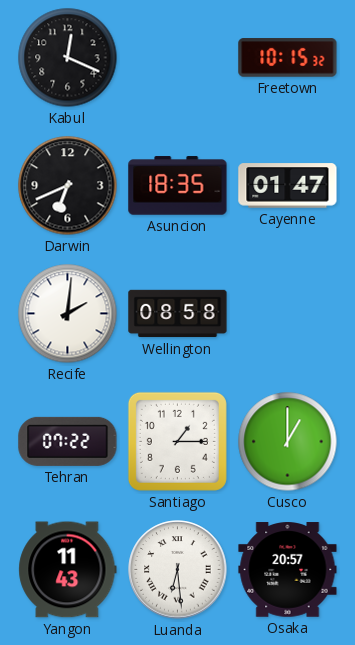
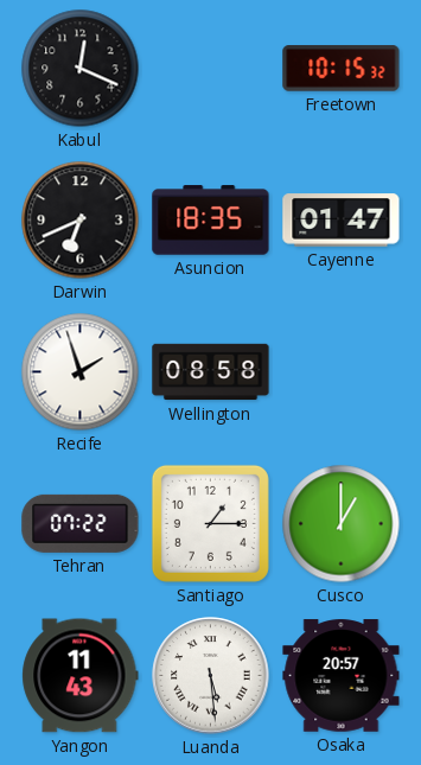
Recife: 2:01 -> 1:57
Luanda: 6:29 -> 5:29
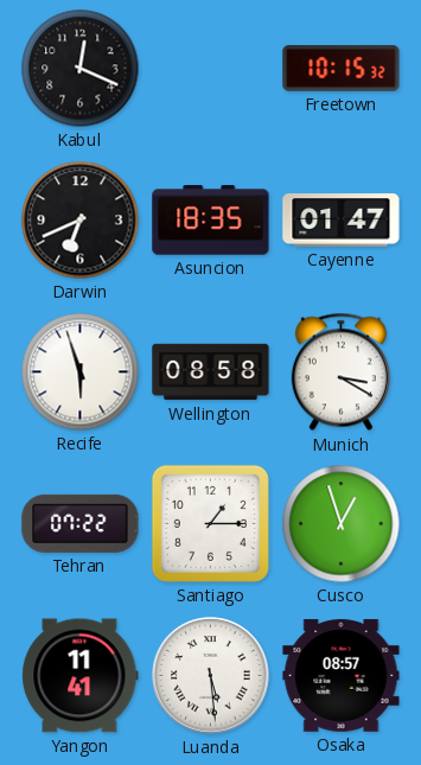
Recife: 1:57 -> 5:57
Munich: none -> 3:20
Cusco: 1:00 -> 12:57
Yangon: 11:43 -> 11:41
Osaka: 20:57 -> 08:57
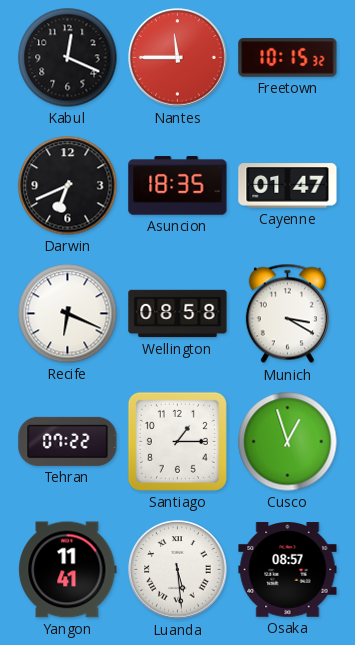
Nantes: none -> 11:45
Recife: 5:57 -> 6:19
